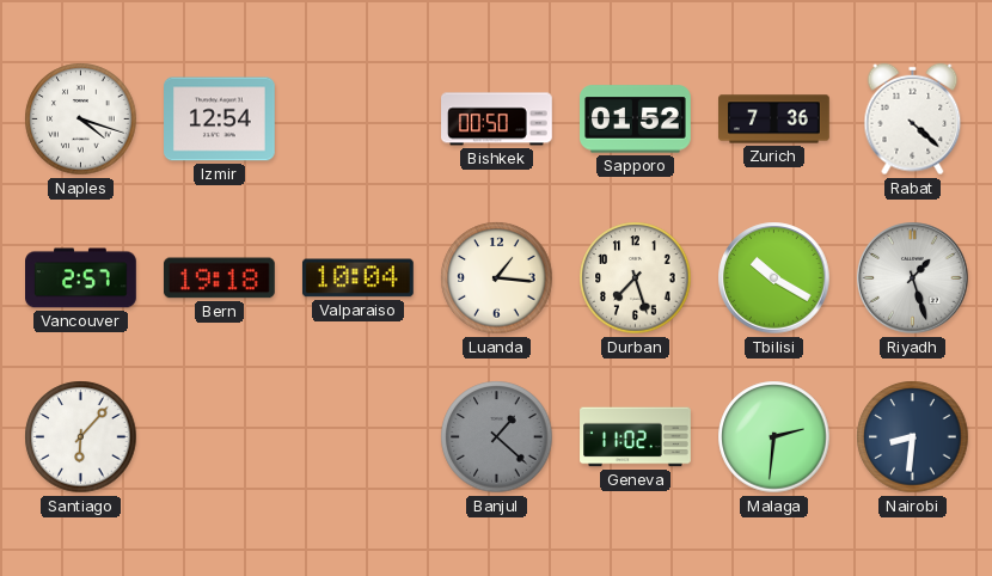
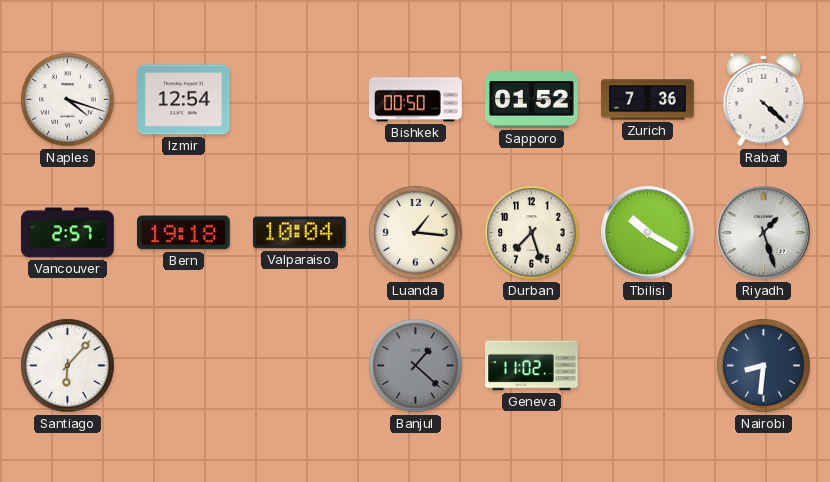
Malaga: 2:31 -> none
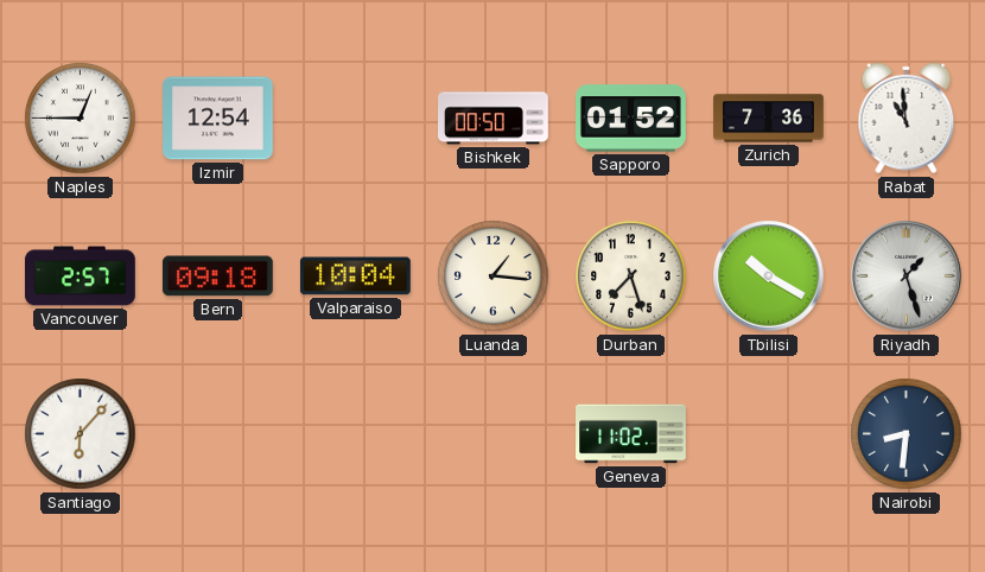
Naples: 4:18 -> 12:45
Rabat: 4:22 -> 10:59
Bern: 19:18 -> 09:18
Banjul: 1:22 -> none
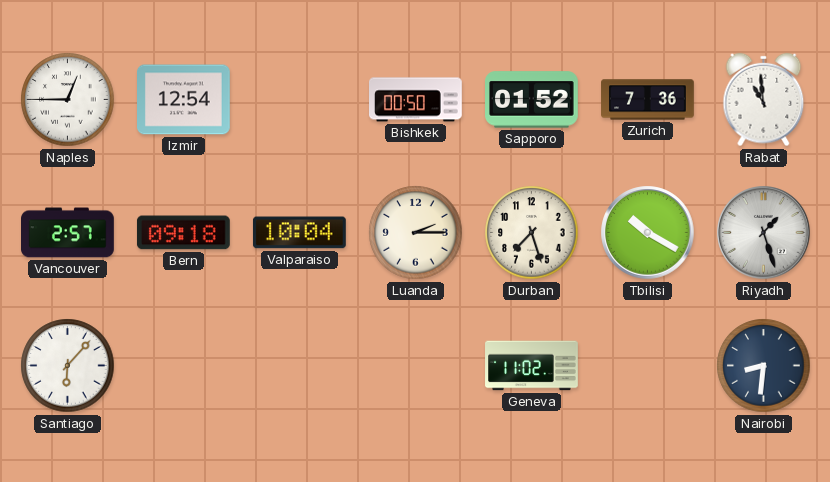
Luanda: 1:16 -> 2:15
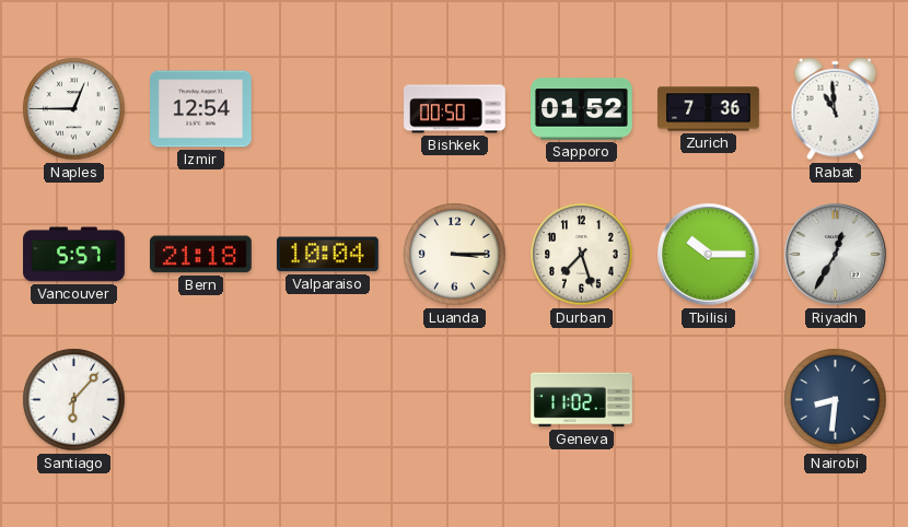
Vancouver: 2:57 -> 5:57
Bern: 09:18 -> 21:18
Luanda: 2:15 -> 3:15
Tbilisi: 10:20 -> 10:15
Riyadh: 1:27 -> 12:35
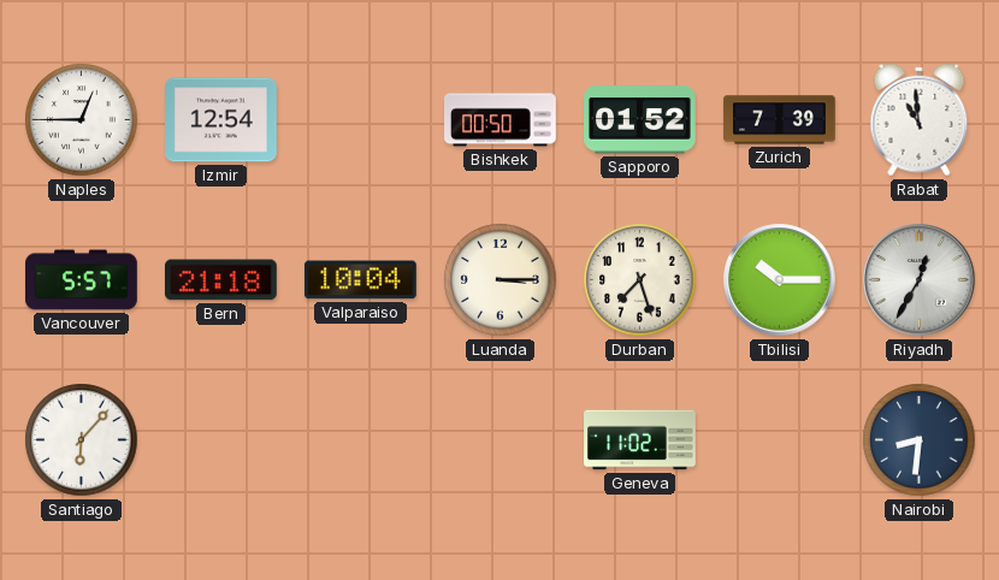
Zurich: 7:36 -> 7:39
